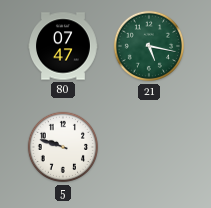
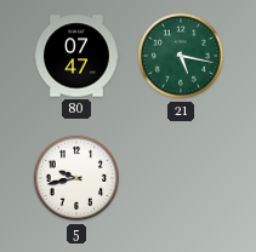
5: 9:48 -> 9:43
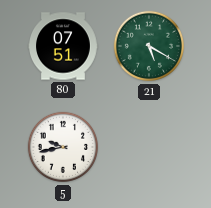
80: 07:47 -> 07:51
21: 5:17 -> 5:20
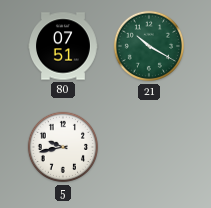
21: 5:20 -> 10:20
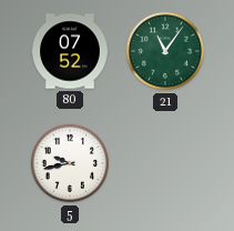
80: 07:51 -> 07:52
21: 10:20 -> 11:06
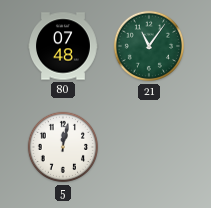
80: 07:52 -> 07:48
5: 9:43 -> 12:02
